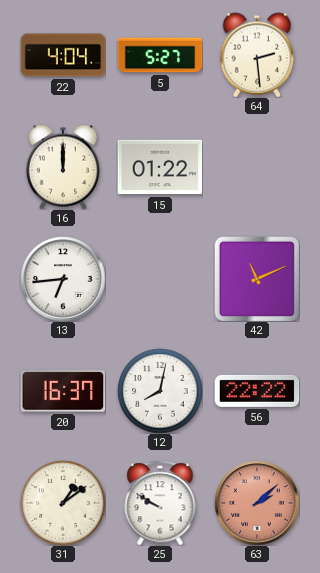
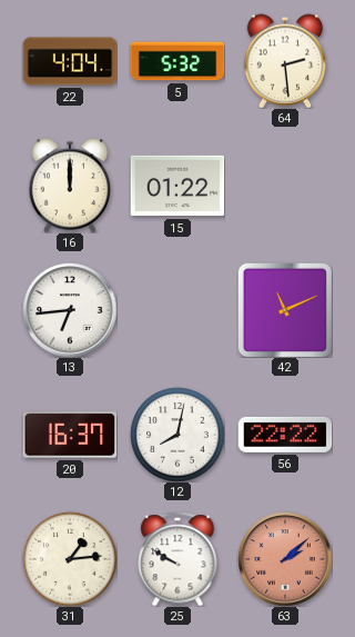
5: 5:27 -> 5:32
31: 1:09 -> 1:14
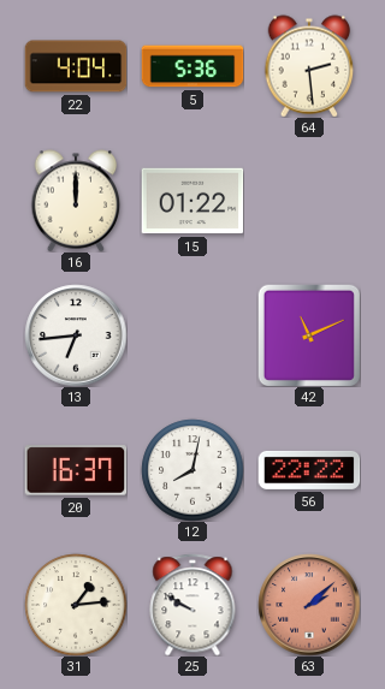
5: 5:32 -> 5:36
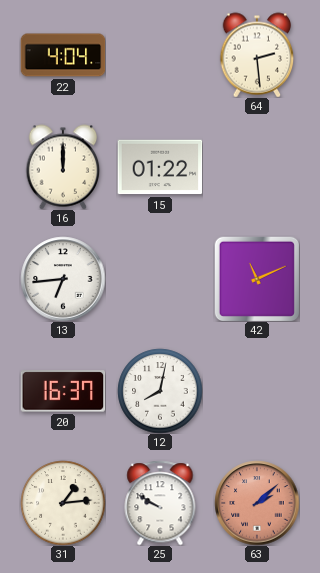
5: 5:36 -> none
56: 22:22 -> none
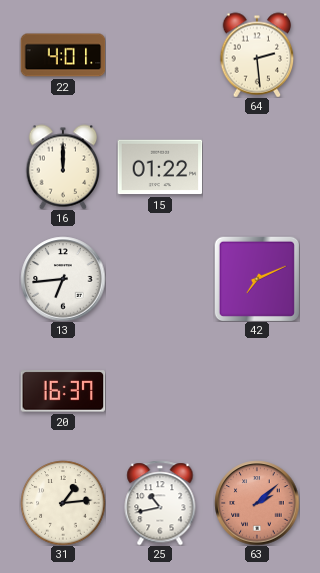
22: 4:04 -> 4:01
42: 11:11 -> 7:11
12: 8:02 -> none
25: 9:50 -> 10:43
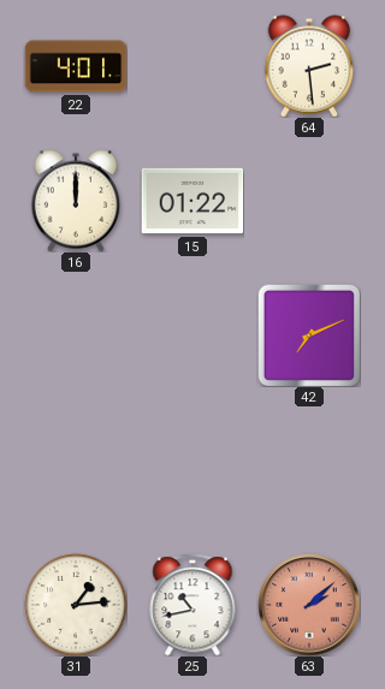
13: 6:44 -> none
20: 16:37 -> none
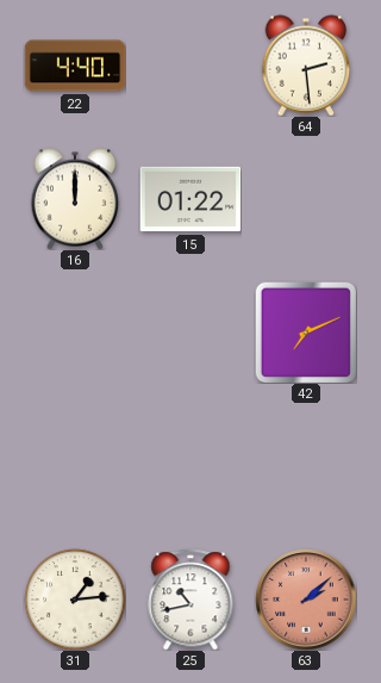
22: 4:01 -> 4:40
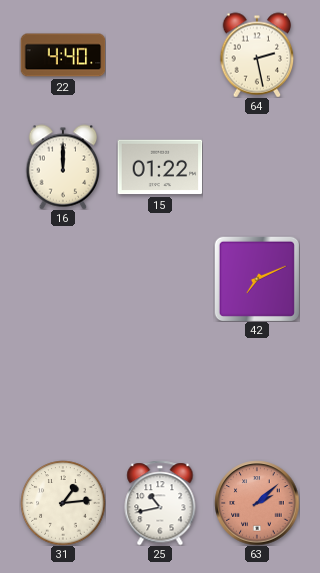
64: 2:29 -> 2:28
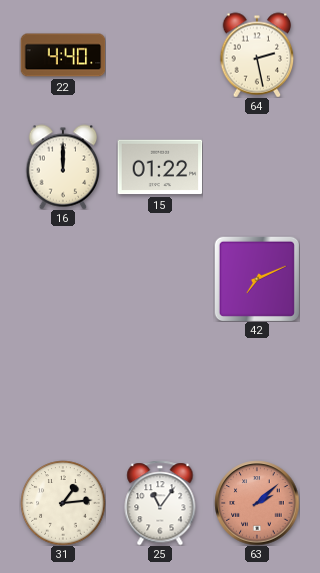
25: 10:43 -> 11:06
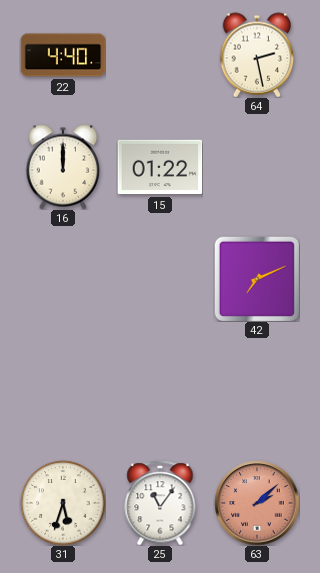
31: 1:14 -> 5:33
